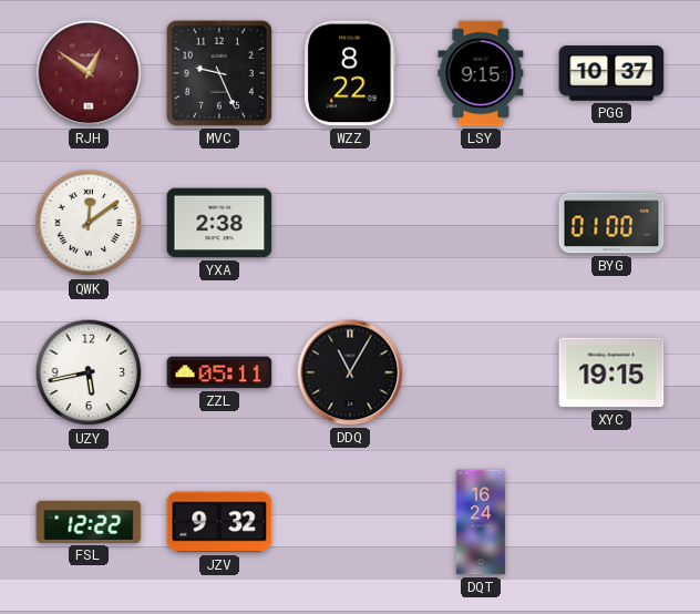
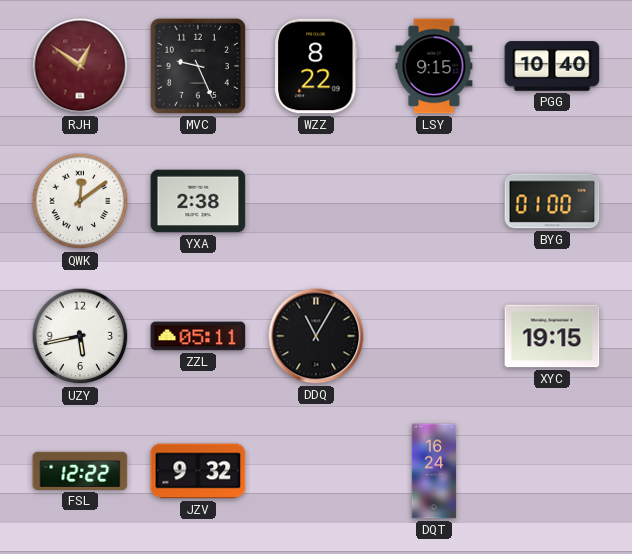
PGG: 10:37 -> 10:40
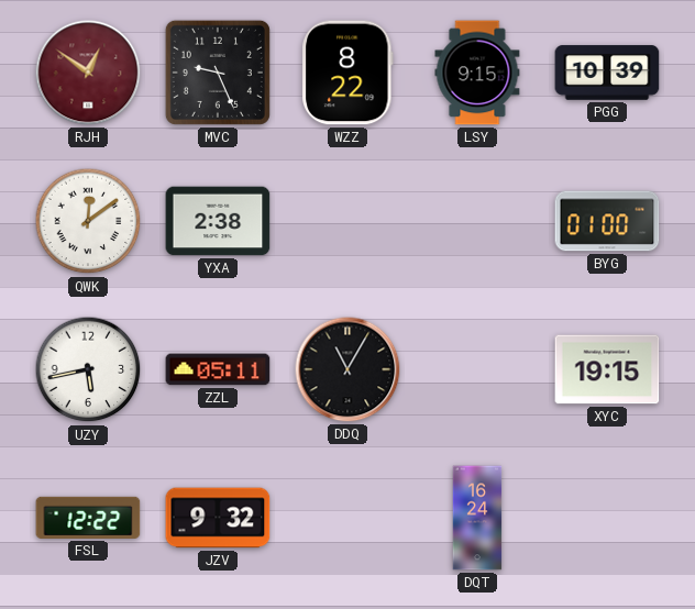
PGG: 10:40 -> 10:39
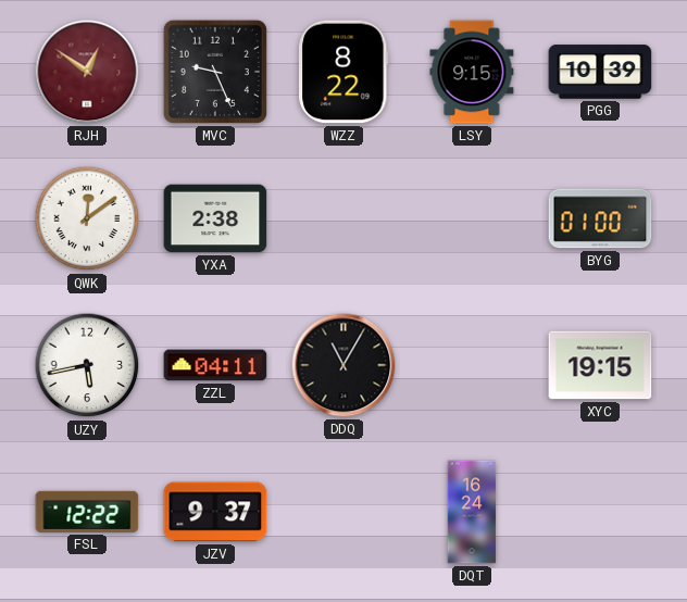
ZZL: 05:11 -> 04:11
JZV: 9:32 -> 9:37
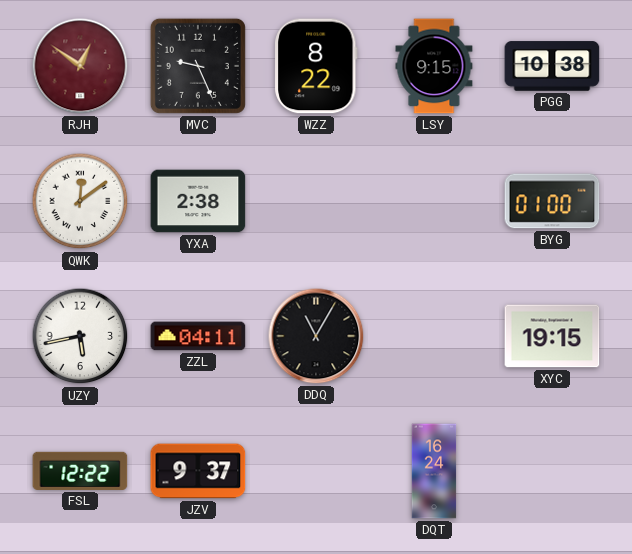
PGG: 10:39 -> 10:38
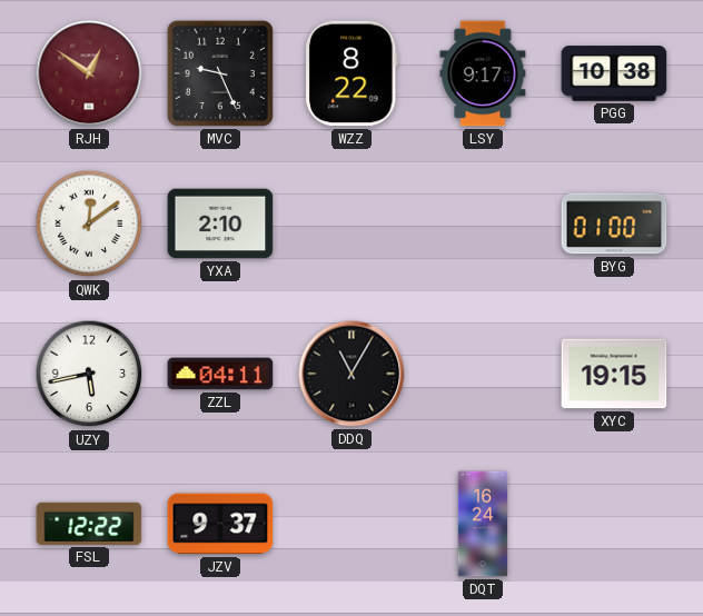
LSY: 9:15 -> 9:17
YXA: 2:38 -> 2:10
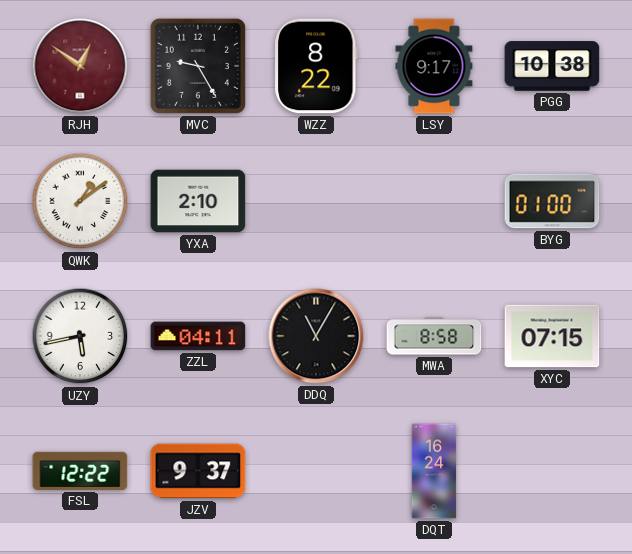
MVC: 9:26 -> 9:25
QWK: 12:09 -> 1:09
MWA: none -> 8:58
XYC: 19:15 -> 07:15
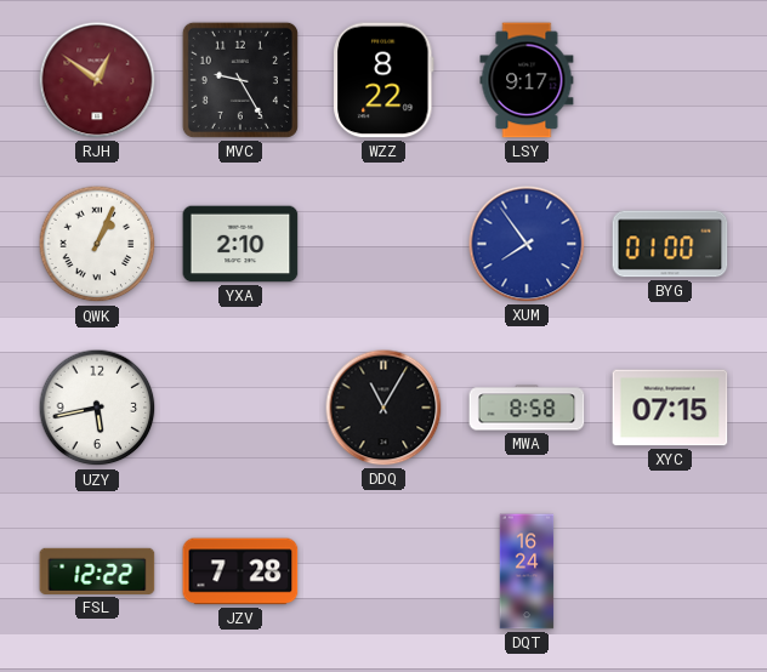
PGG: 10:38 -> none
QWK: 1:09 -> 1:04
XUM: none -> 7:54
ZZL: 04:11 -> none
JZV: 9:37 -> 7:28
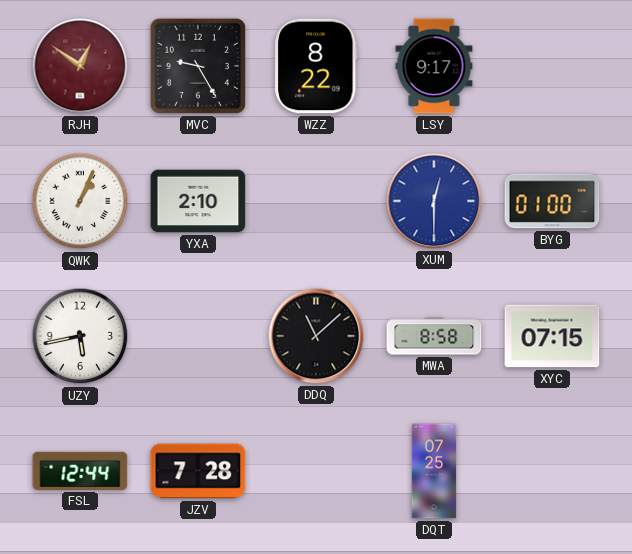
XUM: 7:54 -> 12:30
DDQ: 11:05 -> 11:08
FSL: 12:22 -> 12:44
DQT: 16:24 -> 07:25
